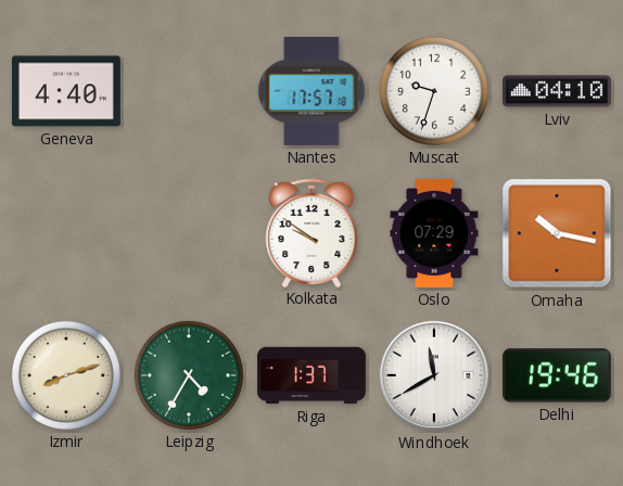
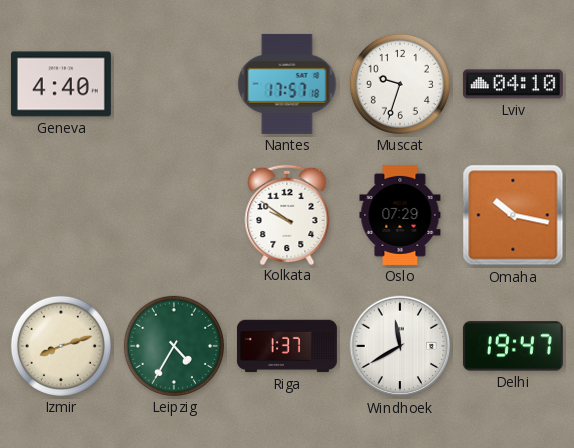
Delhi: 19:46 -> 19:47
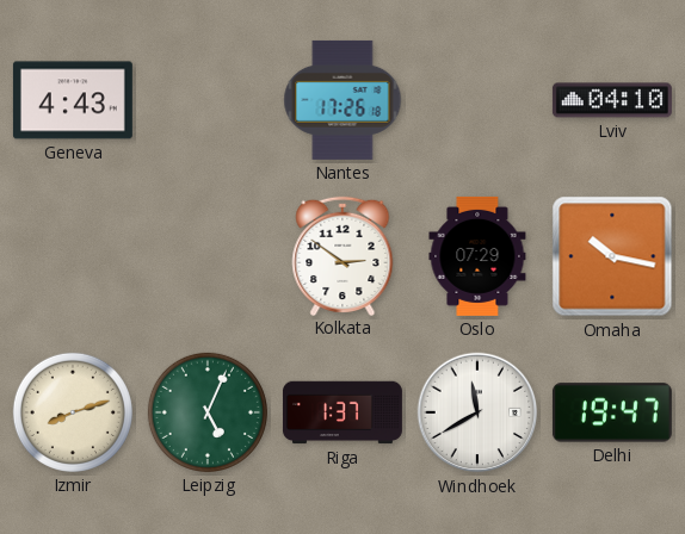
Geneva: 4:40 -> 4:43
Nantes: 17:57 -> 17:26
Muscat: 9:33 -> none
Kolkata: 9:51 -> 2:51
Leipzig: 4:35 -> 5:04
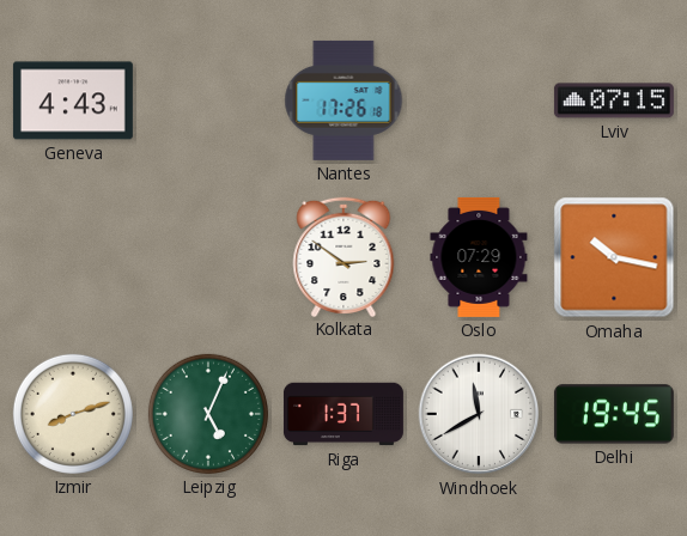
Lviv: 04:10 -> 07:15
Delhi: 19:47 -> 19:45
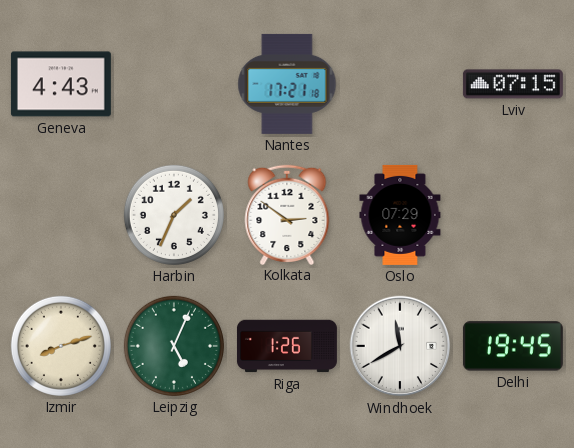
Nantes: 17:26 -> 17:21
Harbin: none -> 1:34
Omaha: 10:17 -> none
Riga: 1:37 -> 1:26
